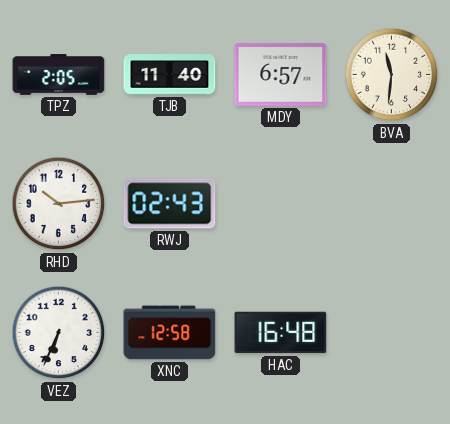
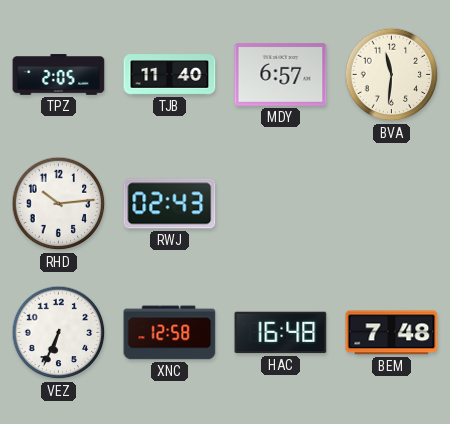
BEM: none -> 7:48
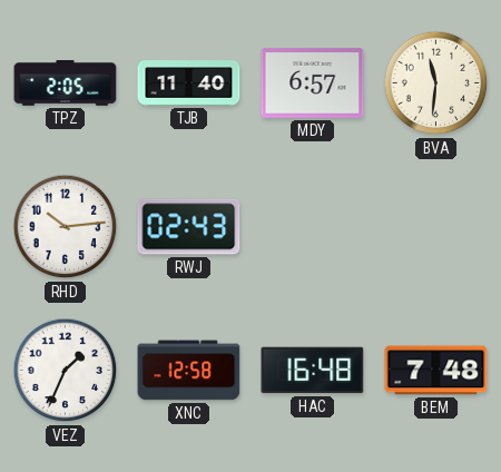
VEZ: 6:34 -> 1:34
